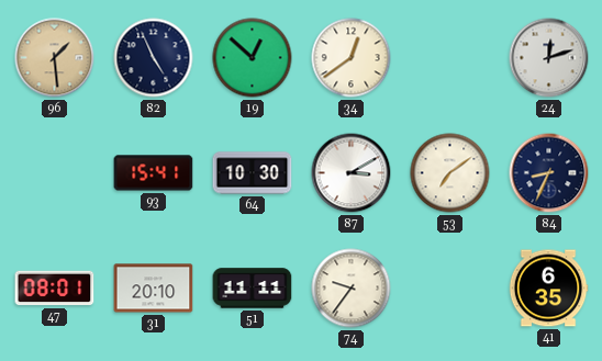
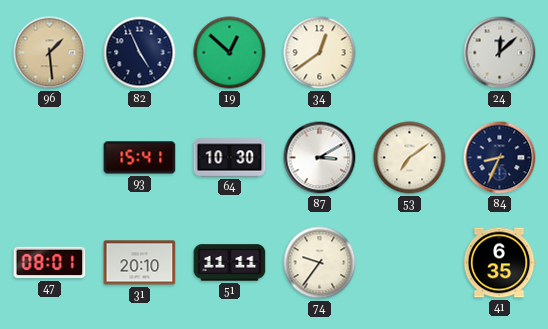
24: 12:12 -> 12:08
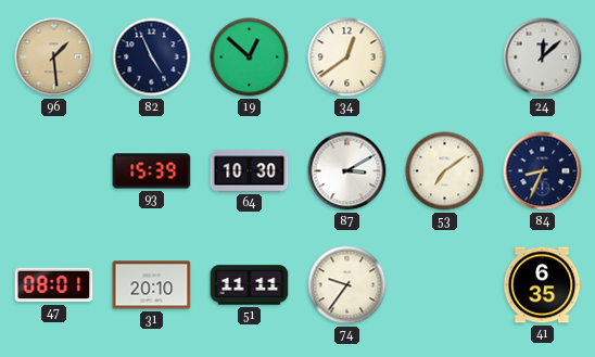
93: 15:41 -> 15:39
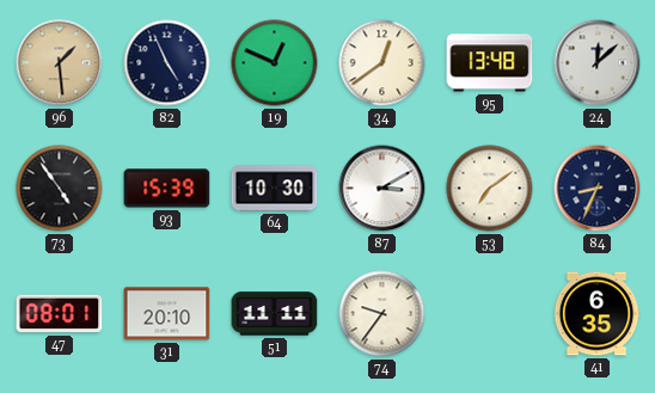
19: 12:52 -> 12:49
95: none -> 13:48
73: none -> 4:54
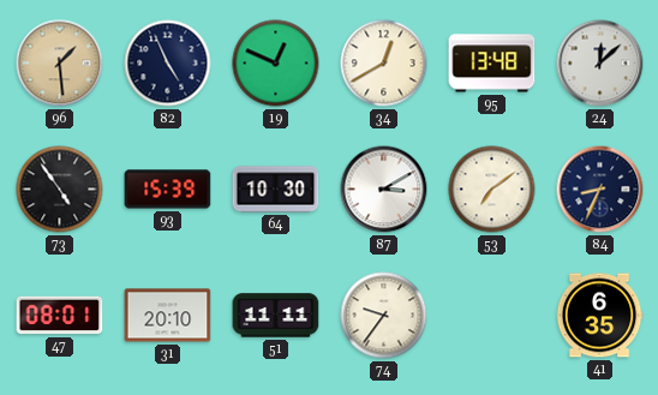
34: 12:39 -> 12:40
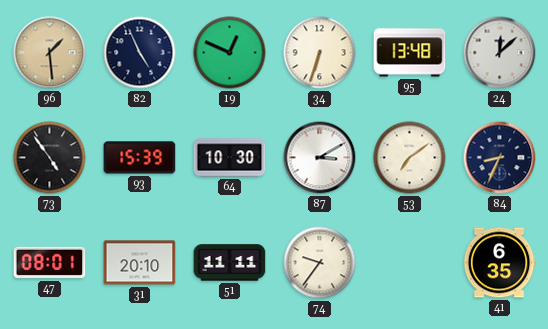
34: 12:40 -> 6:33
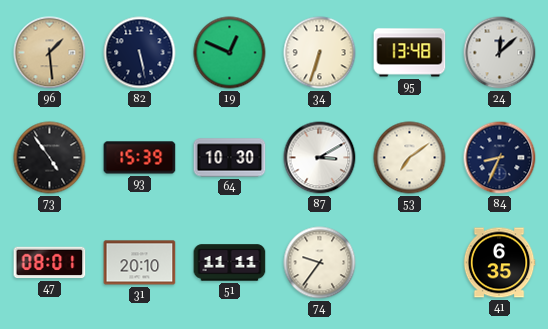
82: 4:56 -> 5:28
